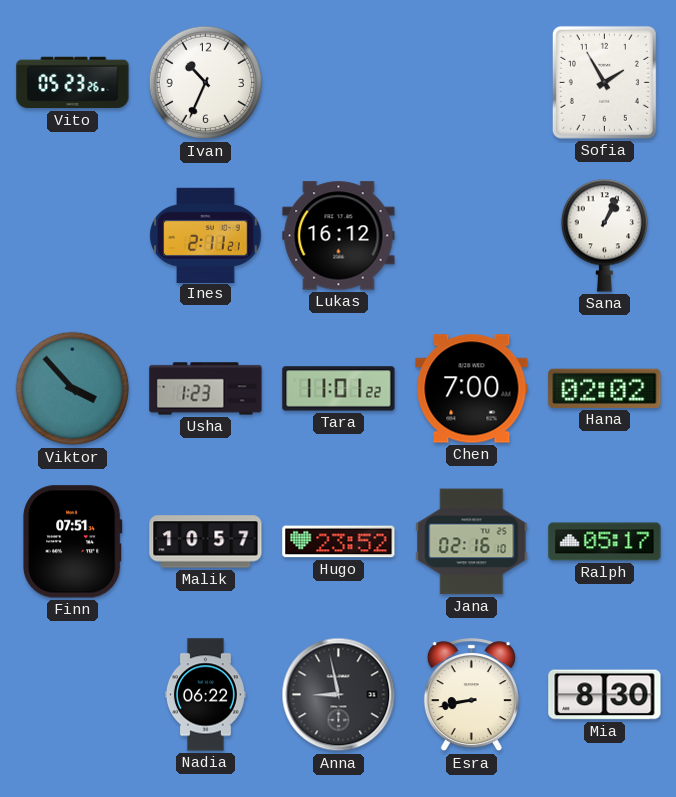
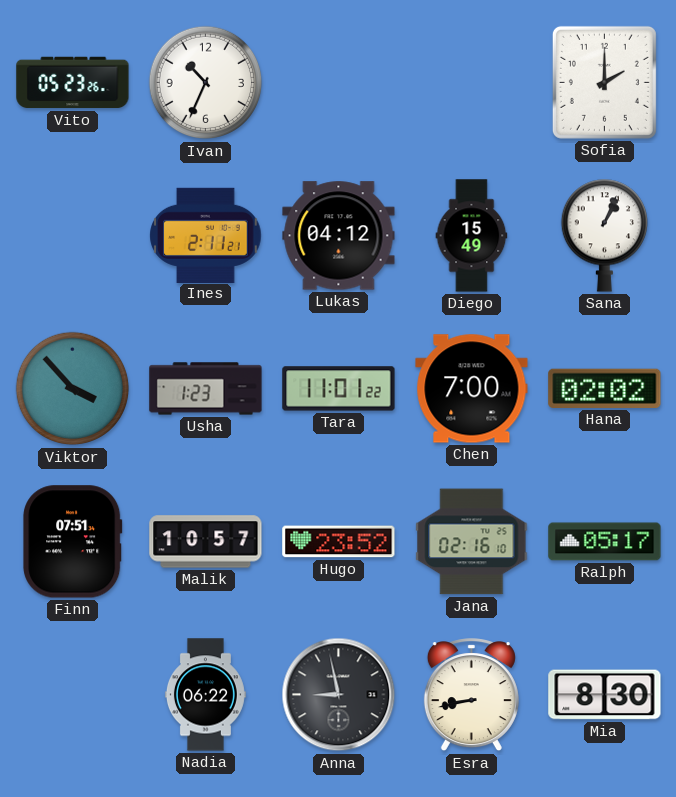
Sofia: 1:55 -> 2:00
Lukas: 16:12 -> 04:12
Diego: none -> 15:49
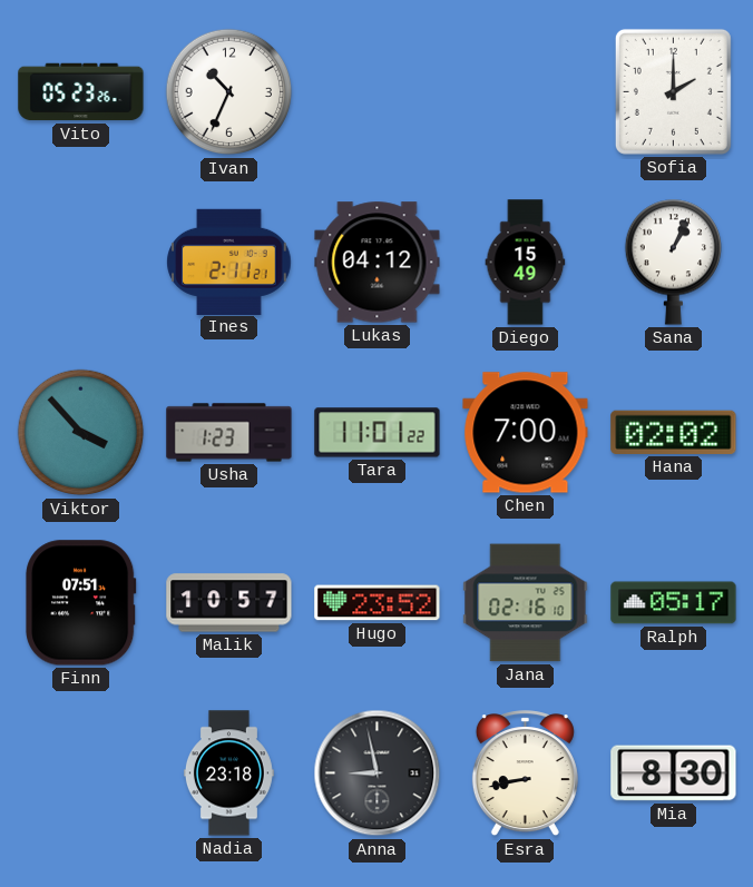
Nadia: 06:22 -> 23:18
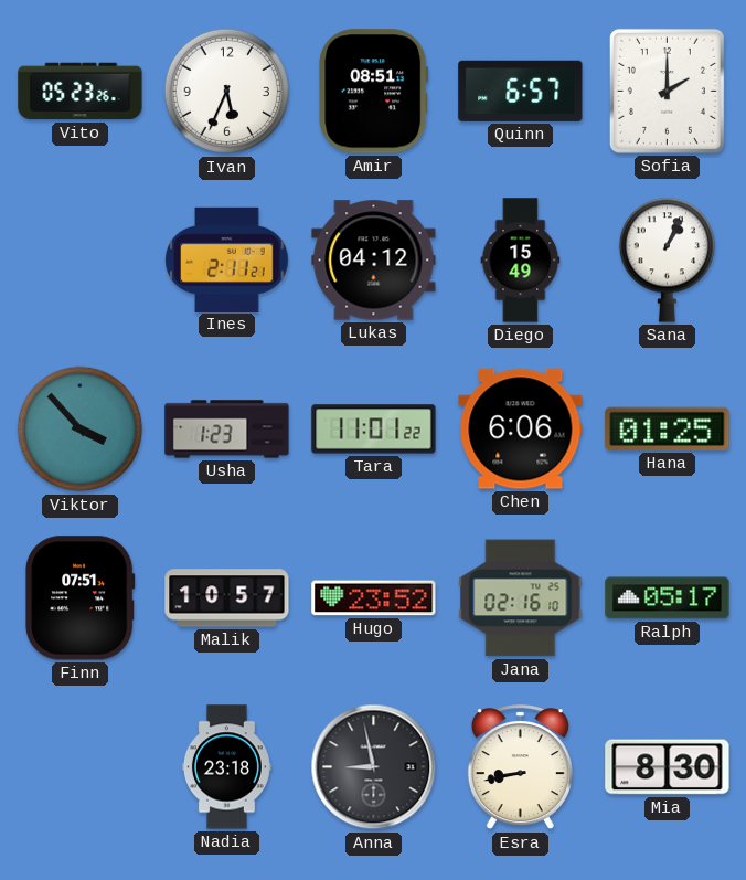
Ivan: 10:34 -> 5:34
Amir: none -> 08:51
Quinn: none -> 6:57
Chen: 7:00 -> 6:06
Hana: 02:02 -> 01:25
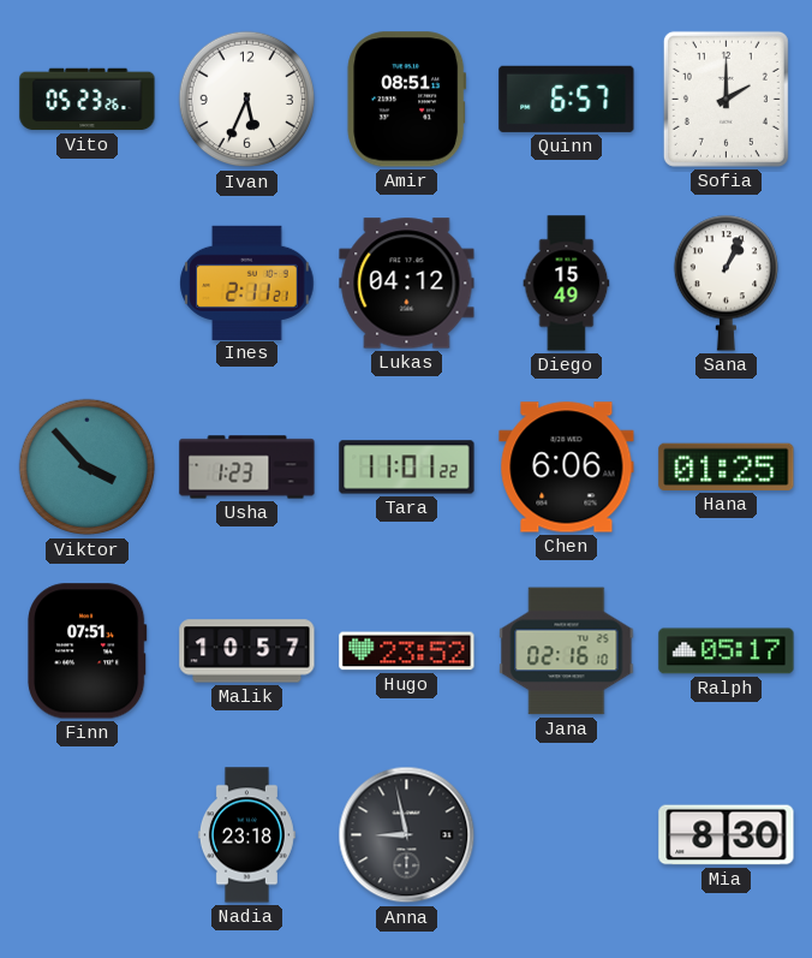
Esra: 8:43 -> none
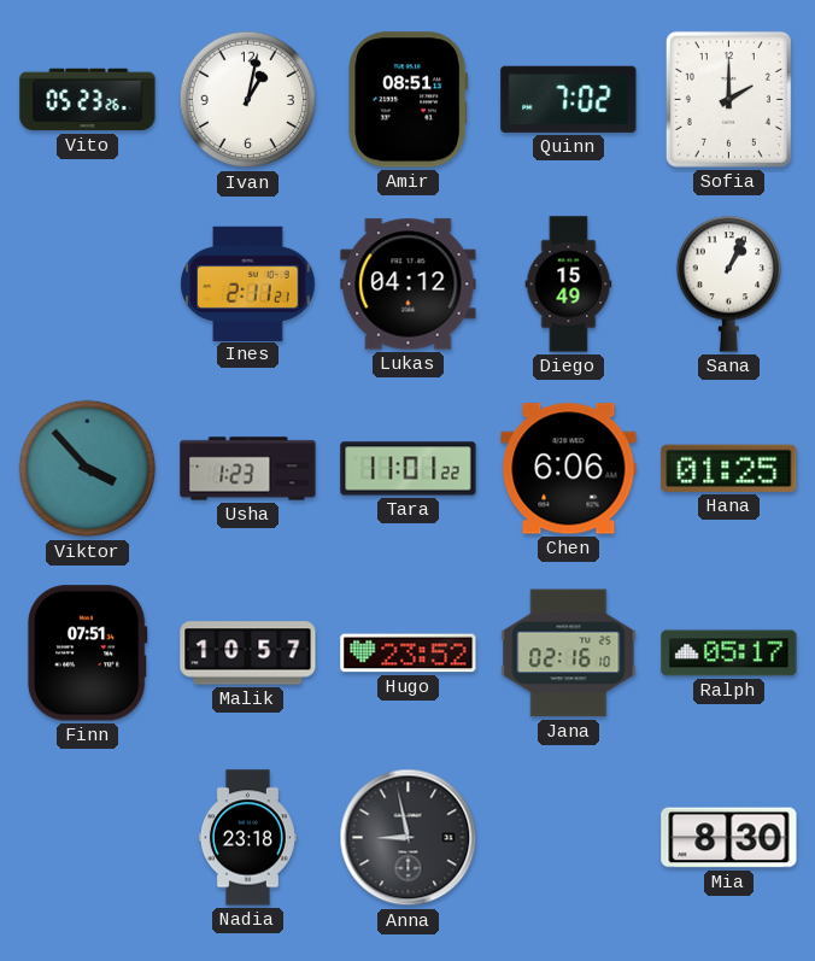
Ivan: 5:34 -> 1:02
Quinn: 6:57 -> 7:02
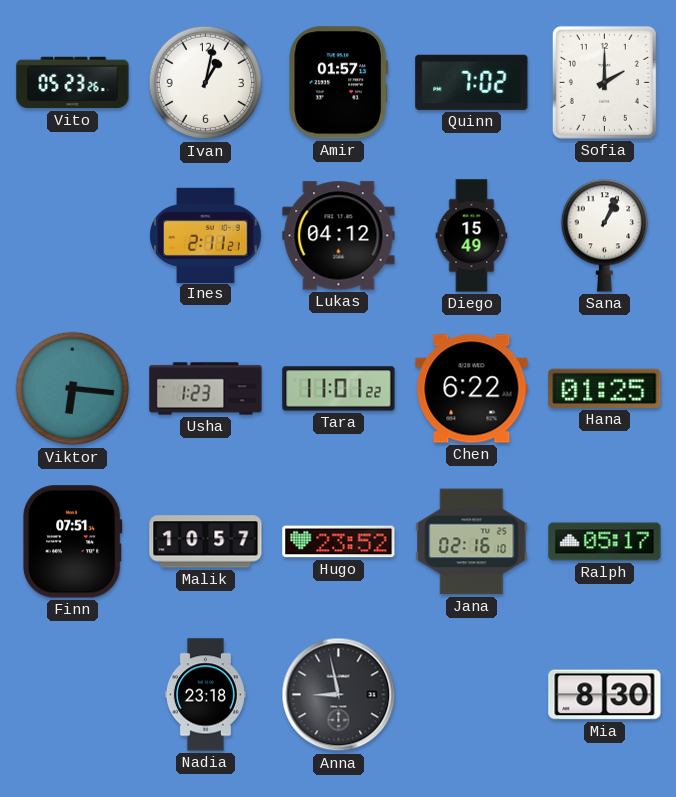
Amir: 08:51 -> 01:57
Viktor: 3:53 -> 6:16
Chen: 6:06 -> 6:22
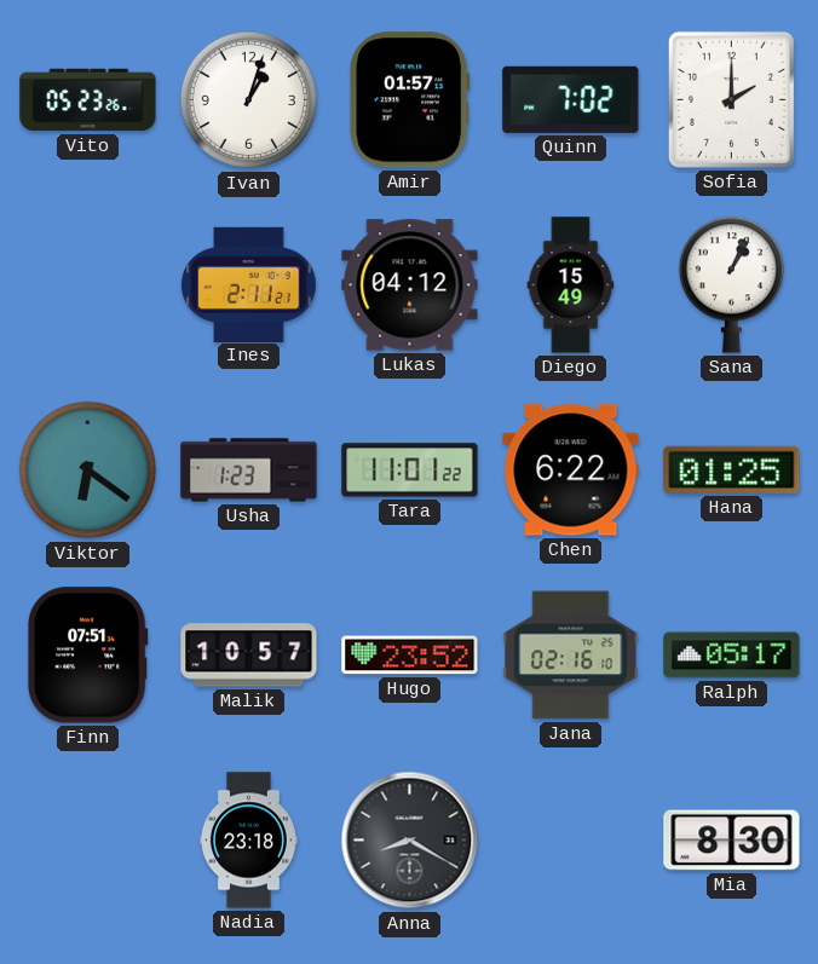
Ivan: 1:02 -> 1:03
Viktor: 6:16 -> 6:21
Anna: 8:58 -> 8:20
